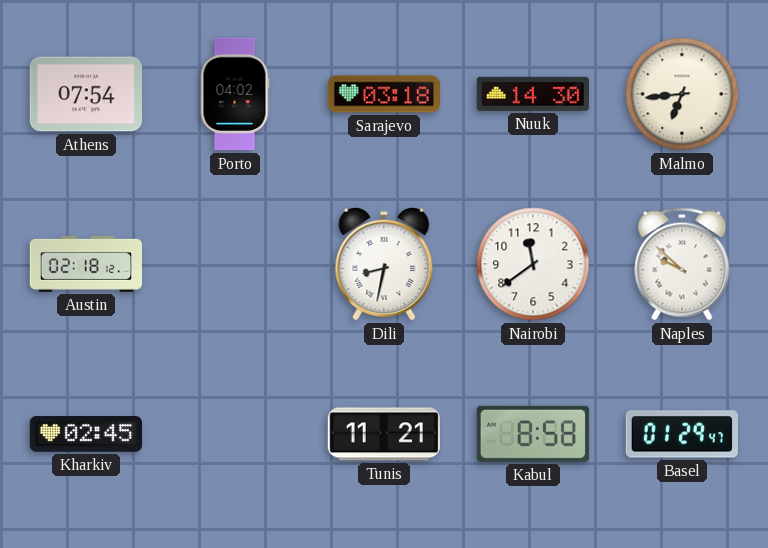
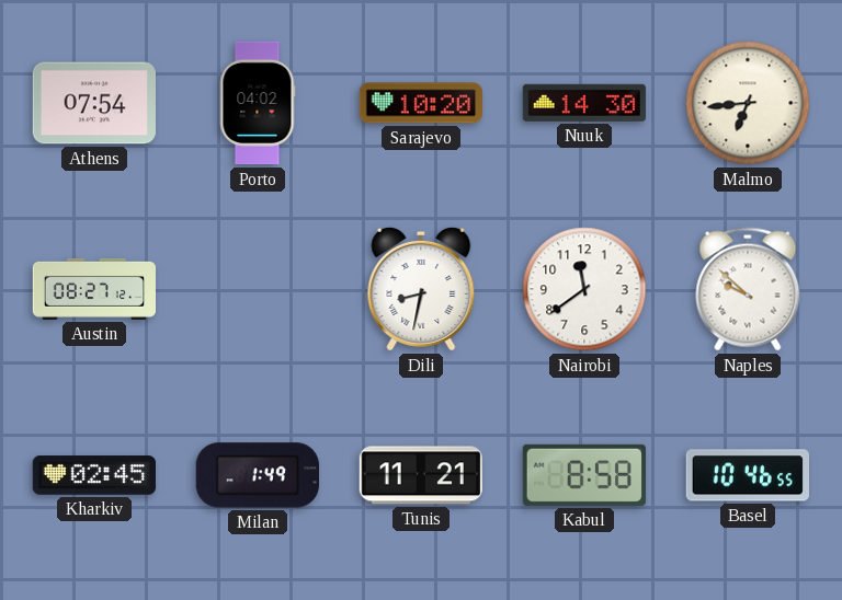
Sarajevo: 03:18 -> 10:20
Austin: 02:18 -> 08:27
Milan: none -> 1:49
Basel: 01:29 -> 10:46
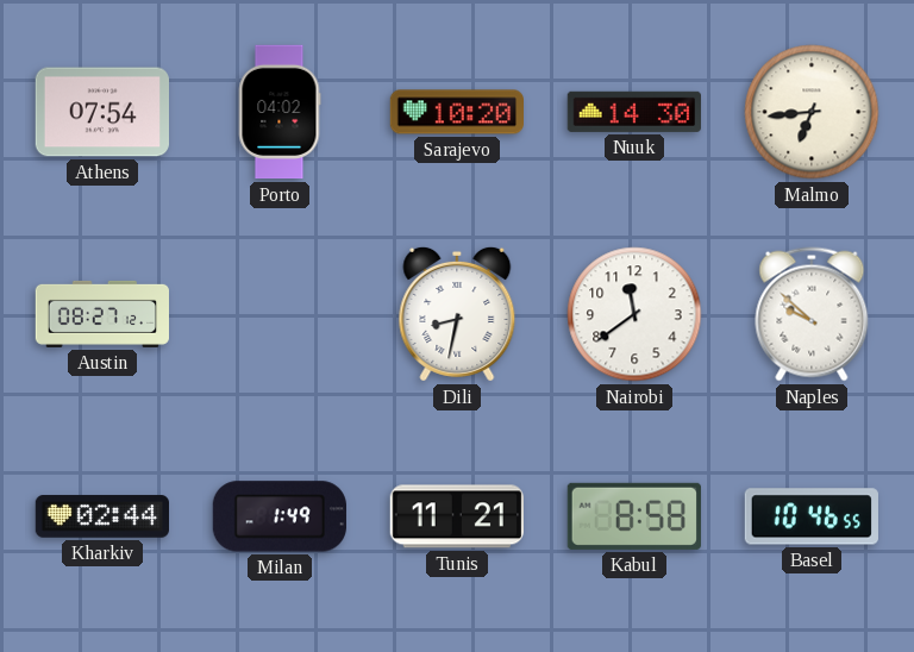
Kharkiv: 02:45 -> 02:44
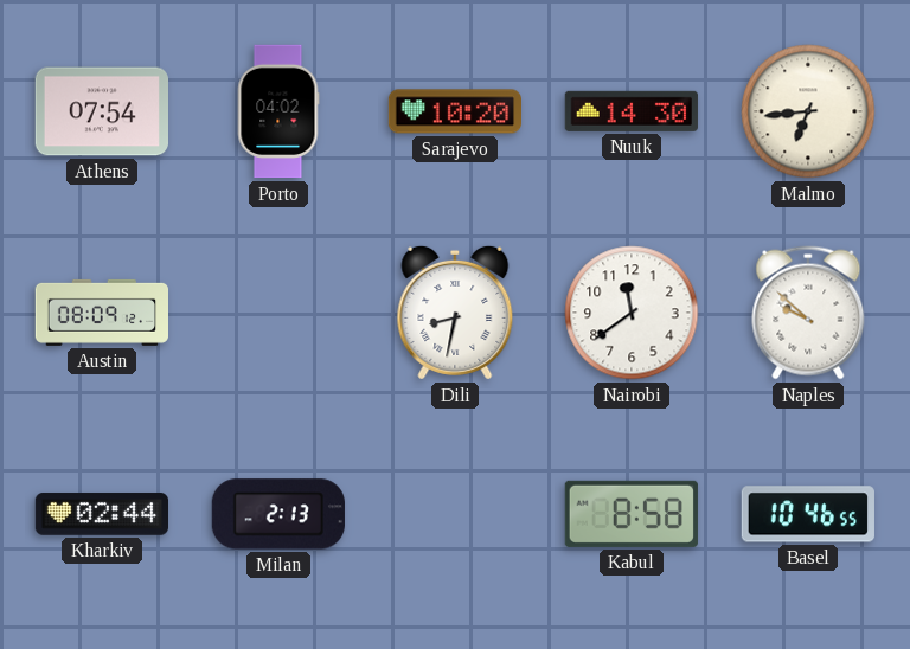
Austin: 08:27 -> 08:09
Milan: 1:49 -> 2:13
Tunis: 11:21 -> none
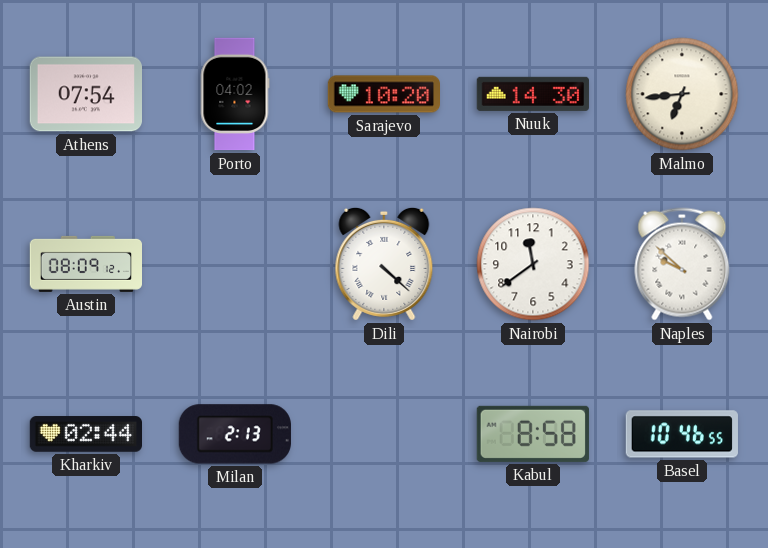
Dili: 8:32 -> 4:22
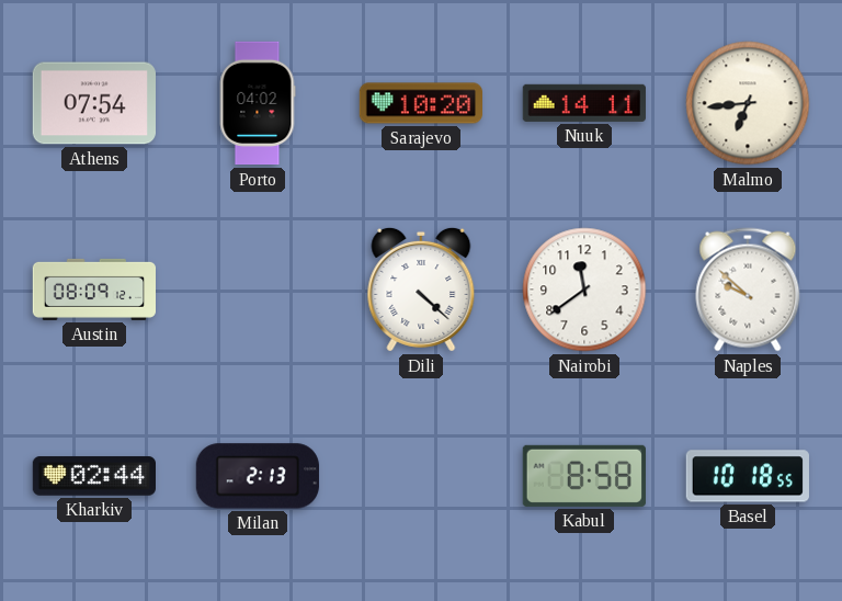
Nuuk: 14:30 -> 14:11
Basel: 10:46 -> 10:18
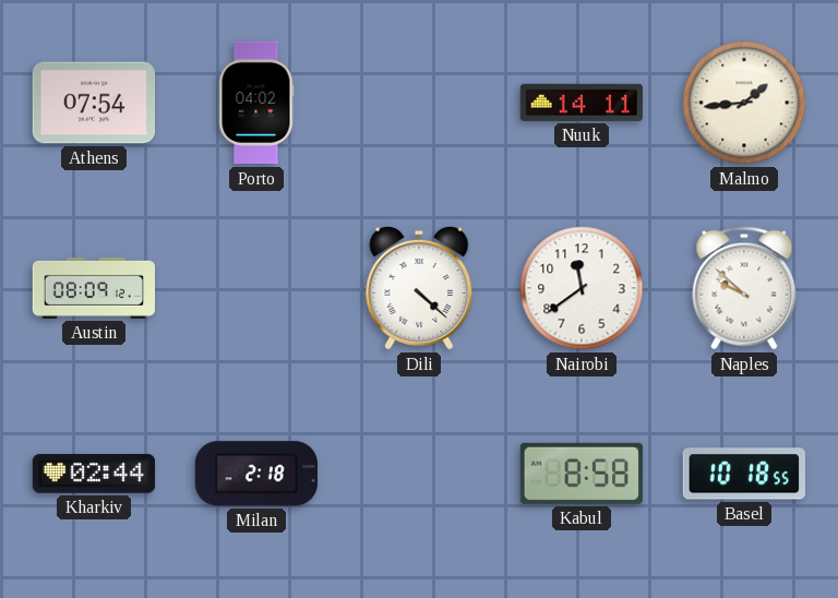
Sarajevo: 10:20 -> none
Malmo: 6:44 -> 1:44
Milan: 2:13 -> 2:18
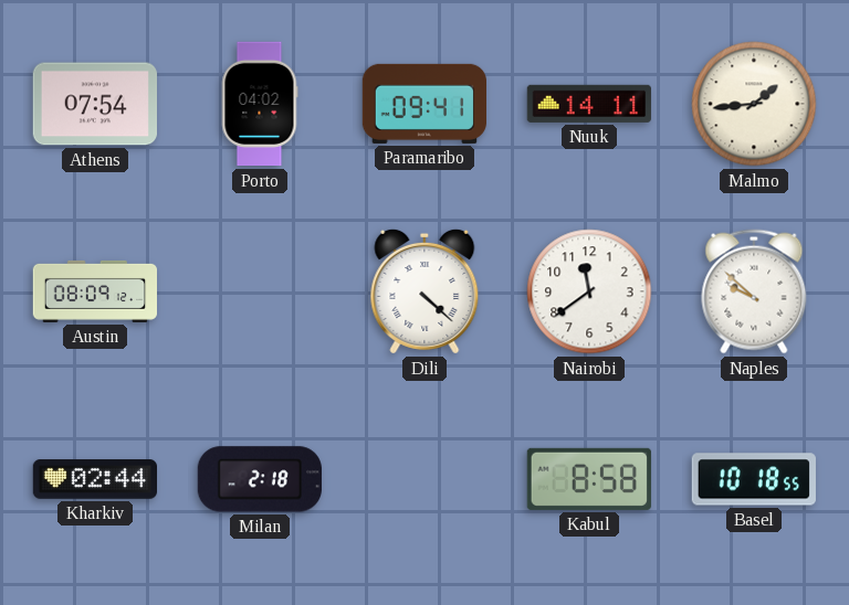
Paramaribo: none -> 09:41
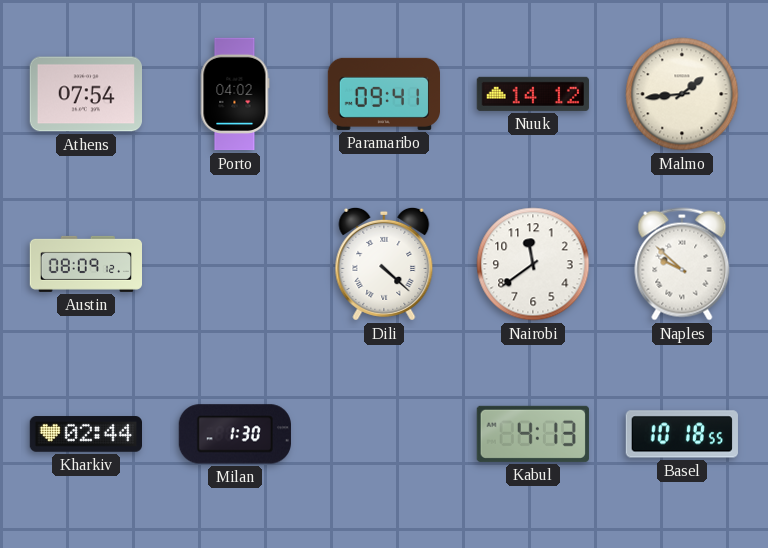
Nuuk: 14:11 -> 14:12
Milan: 2:18 -> 1:30
Kabul: 8:58 -> 4:13
